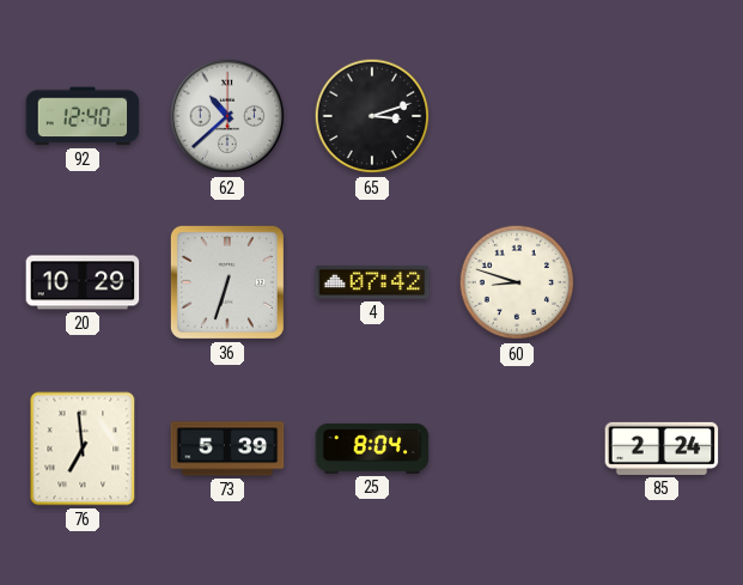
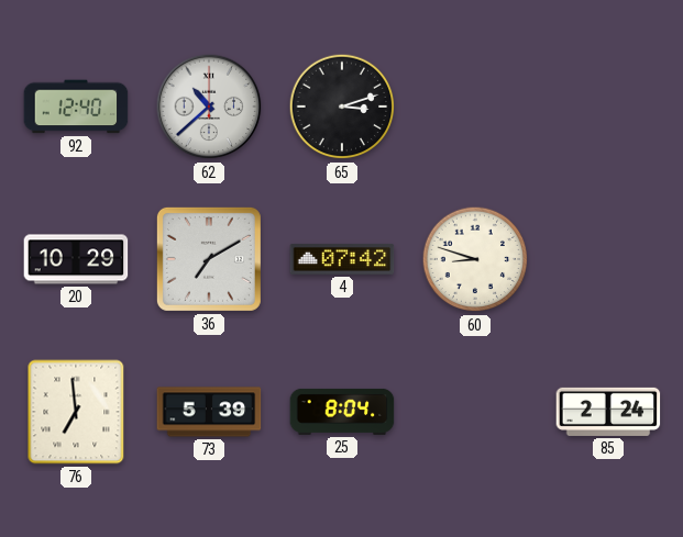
36: 6:33 -> 7:10
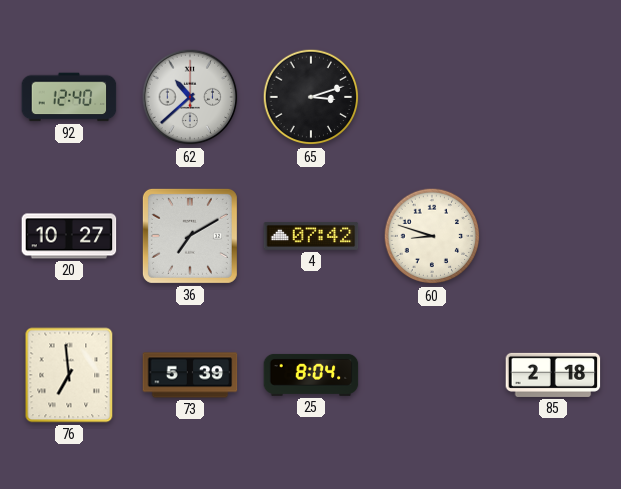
20: 10:29 -> 10:27
85: 2:24 -> 2:18
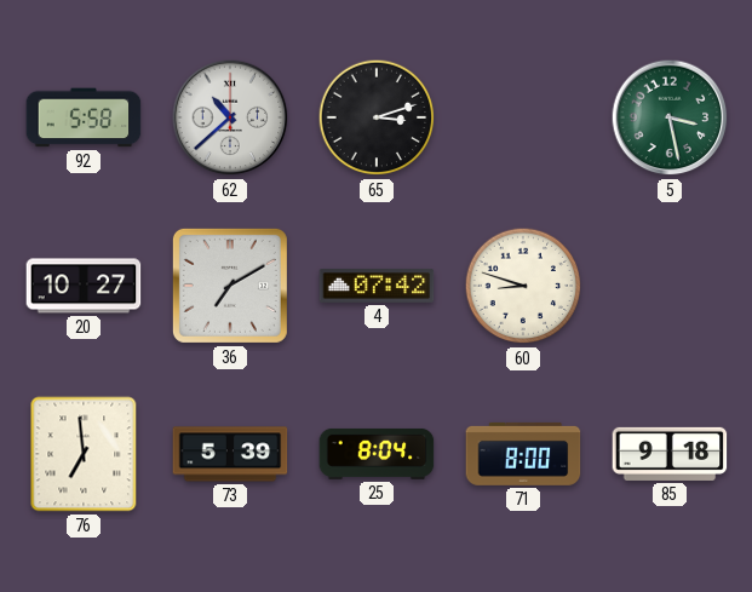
92: 12:40 -> 5:58
5: none -> 3:28
71: none -> 8:00
85: 2:18 -> 9:18
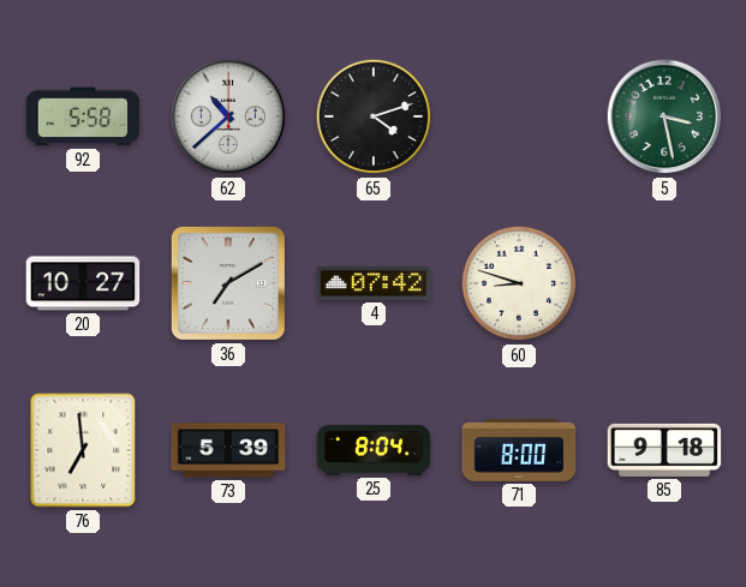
65: 3:12 -> 4:12
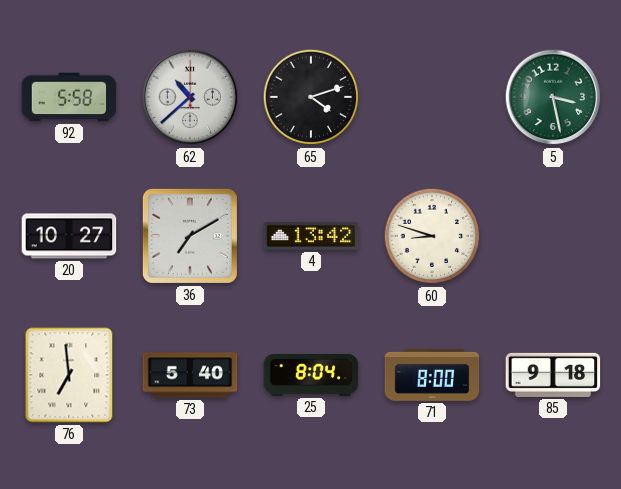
4: 07:42 -> 13:42
73: 5:39 -> 5:40
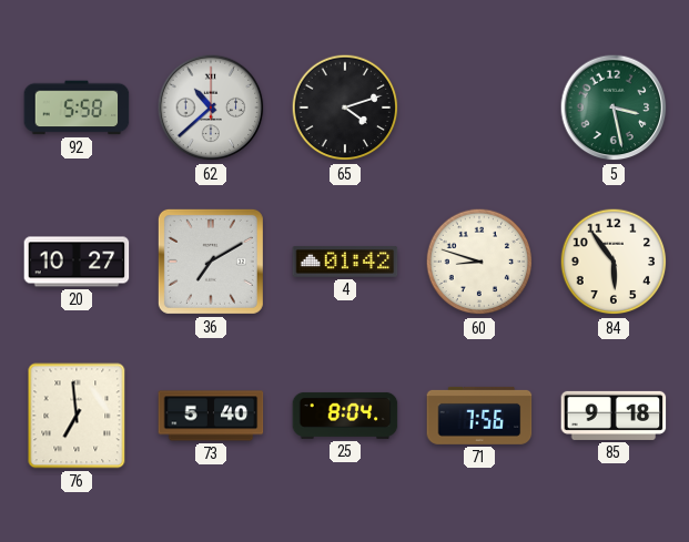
4: 13:42 -> 01:42
84: none -> 5:54
71: 8:00 -> 7:56
